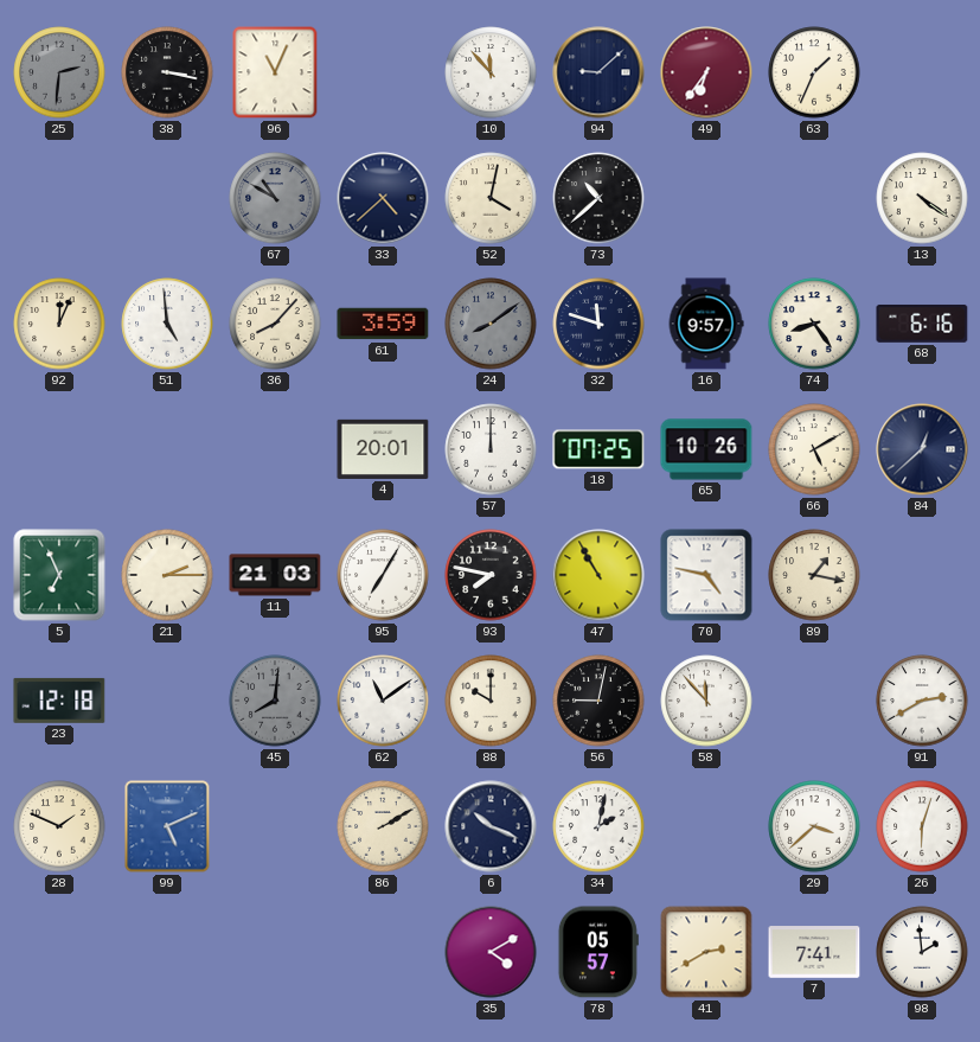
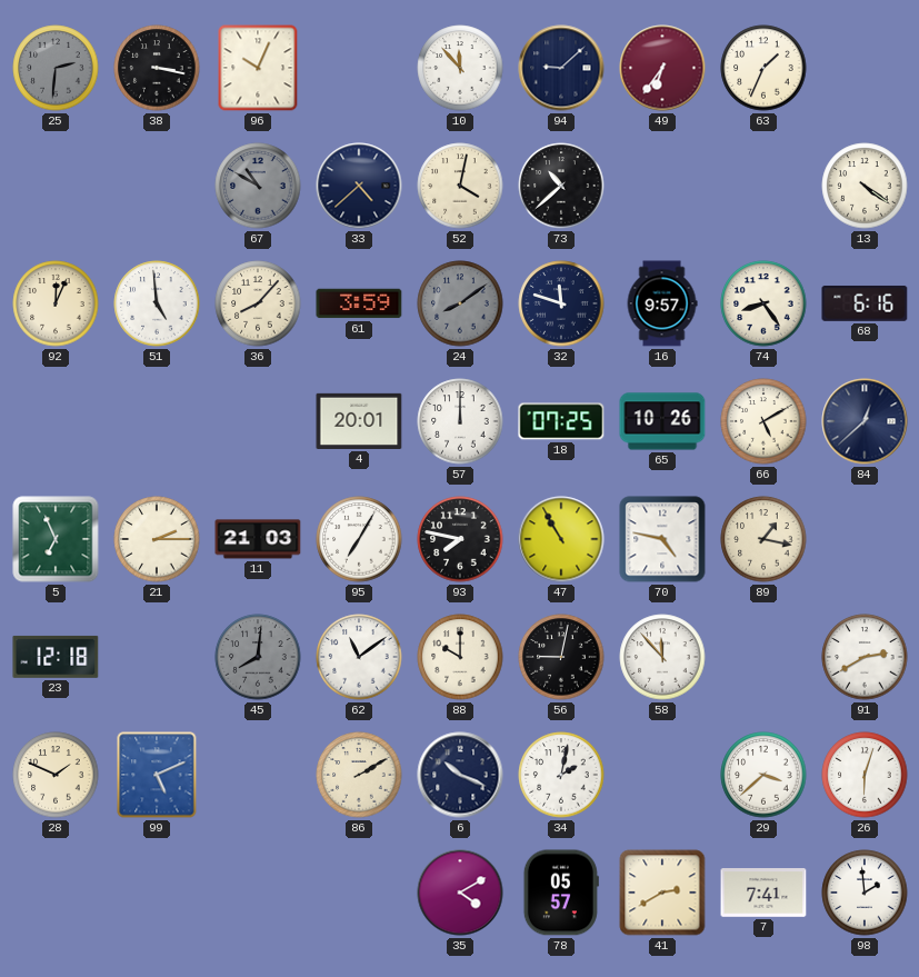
96: 11:04 -> 10:04
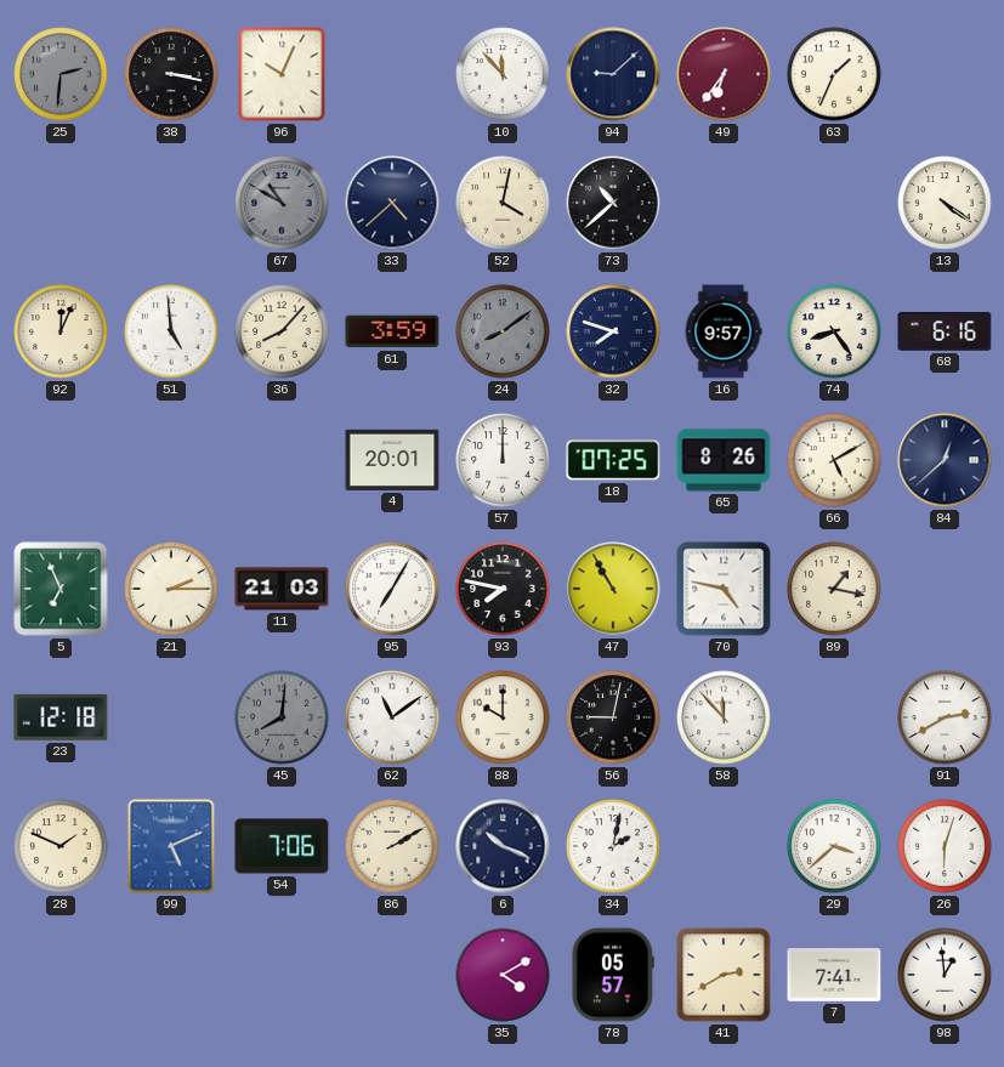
32: 11:48 -> 7:48
65: 10:26 -> 8:26
54: none -> 7:06
98: 1:59 -> 12:59
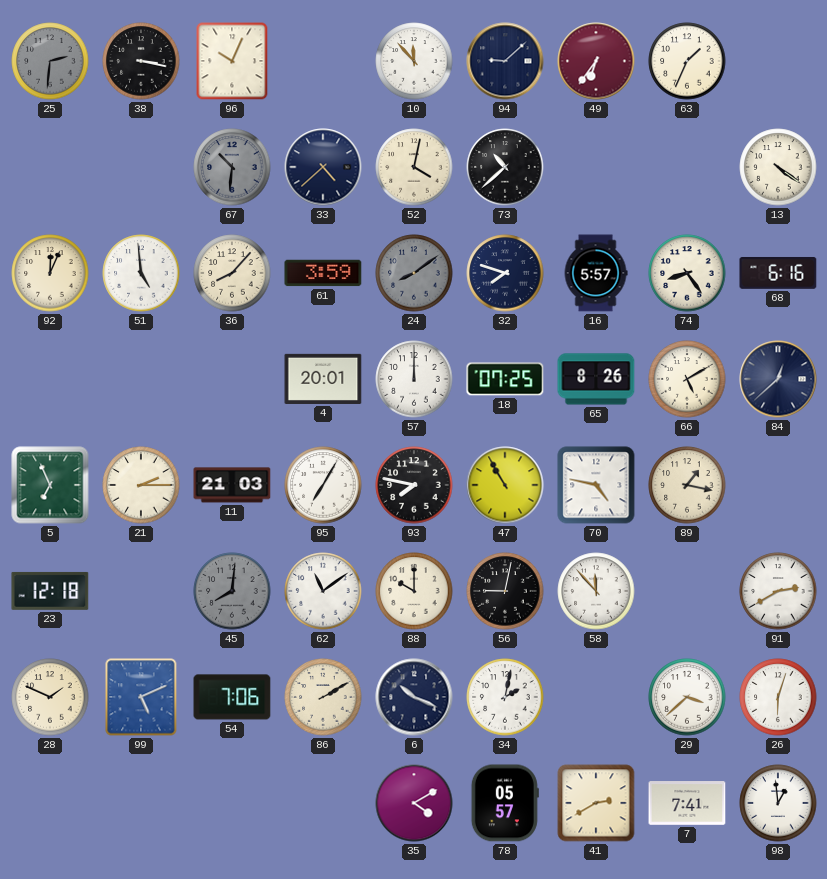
67: 10:50 -> 10:31
16: 9:57 -> 5:57
